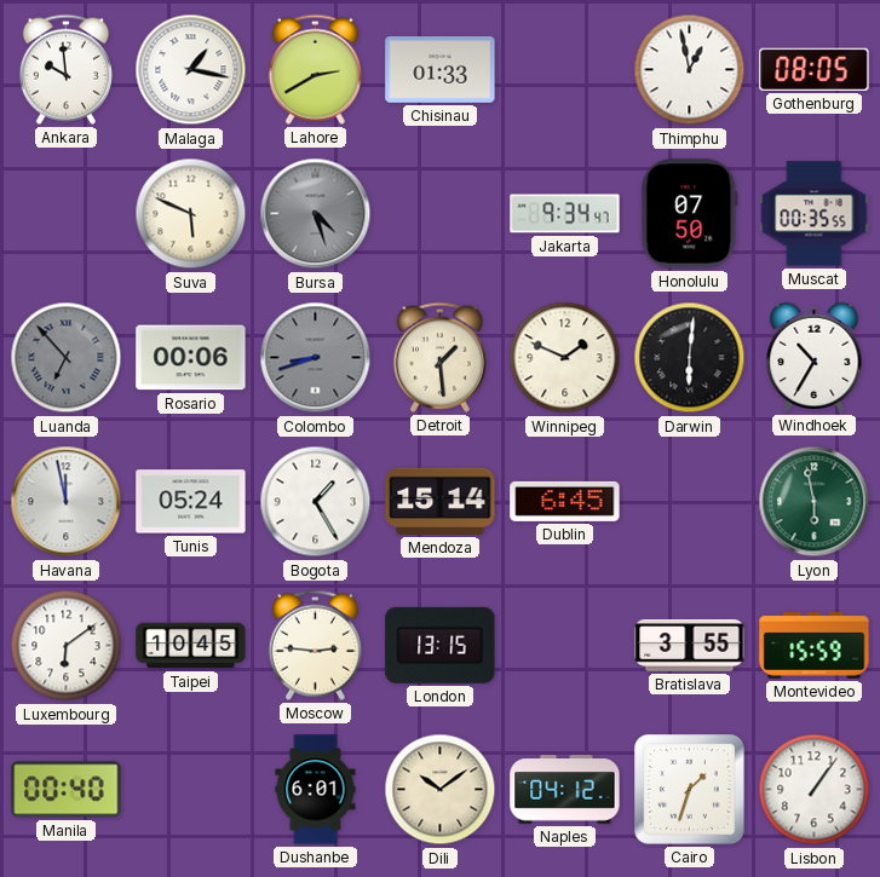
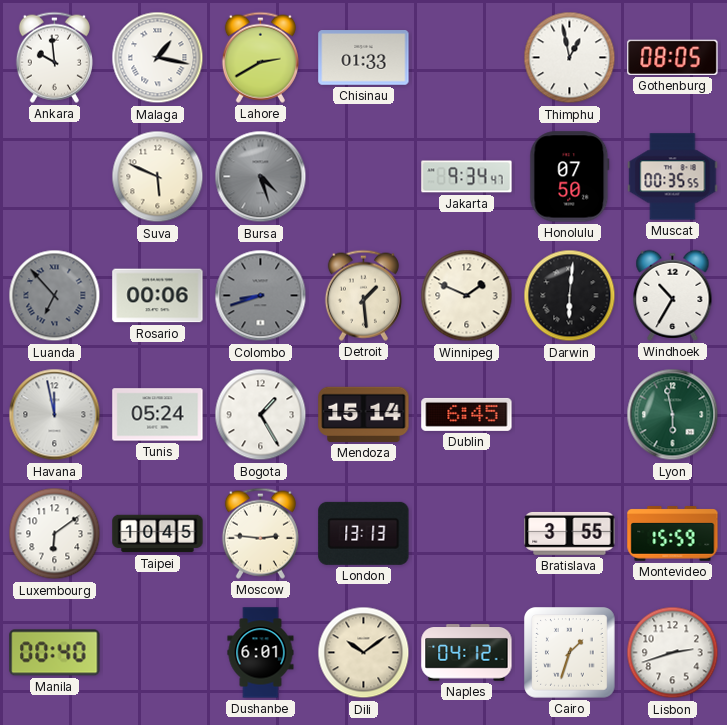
London: 13:15 -> 13:13
Lisbon: 1:06 -> 2:42
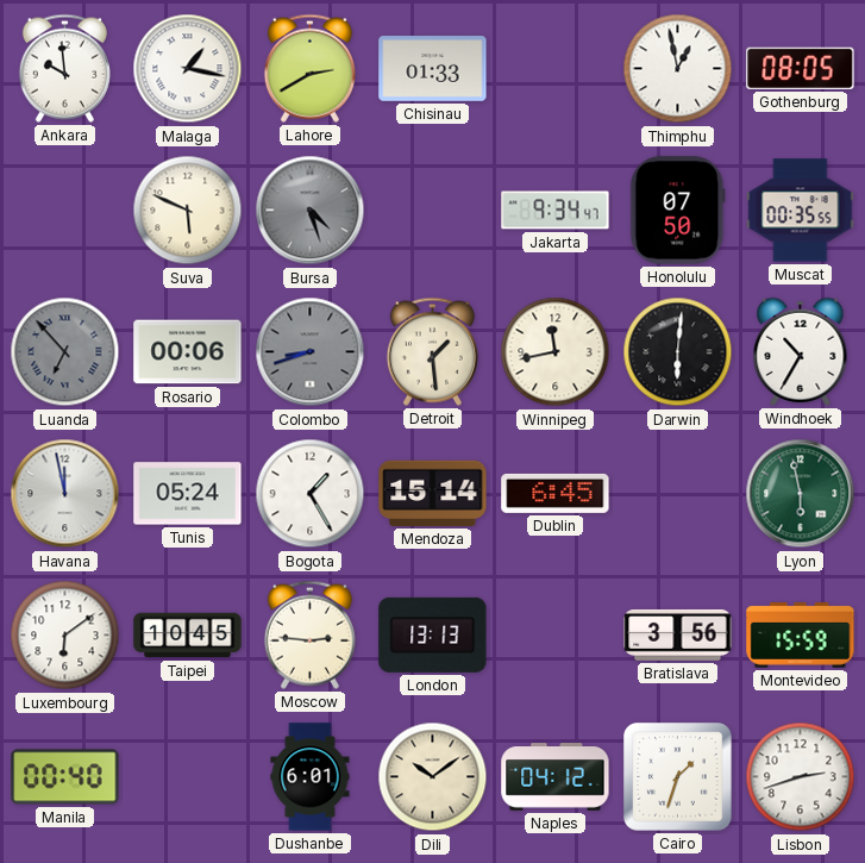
Winnipeg: 1:49 -> 11:43
Bratislava: 3:55 -> 3:56
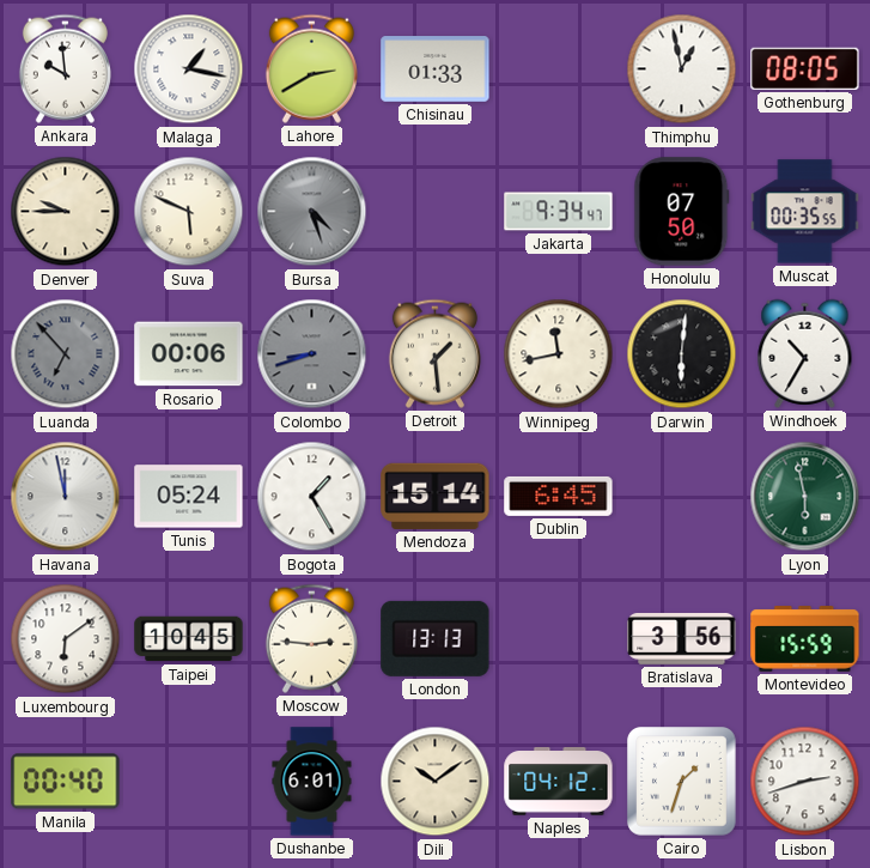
Denver: none -> 9:45
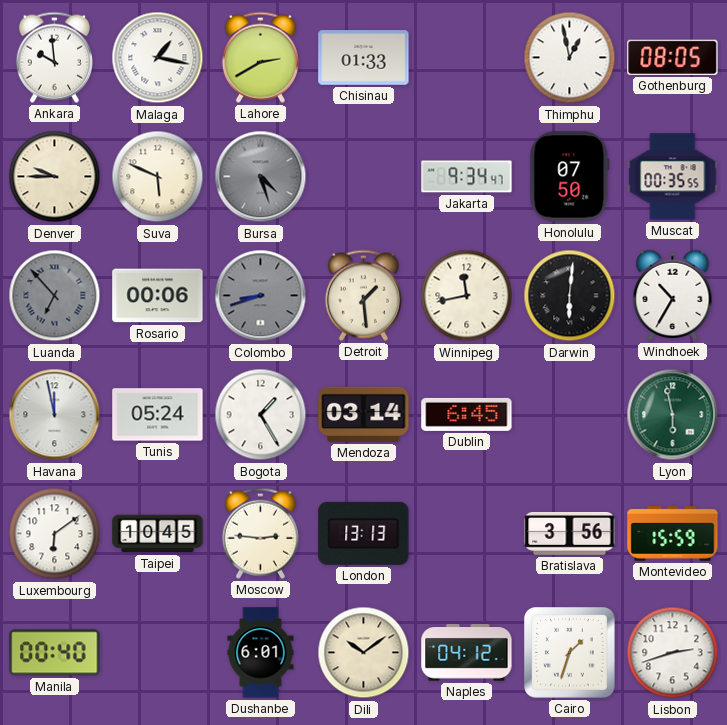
Mendoza: 15:14 -> 03:14
